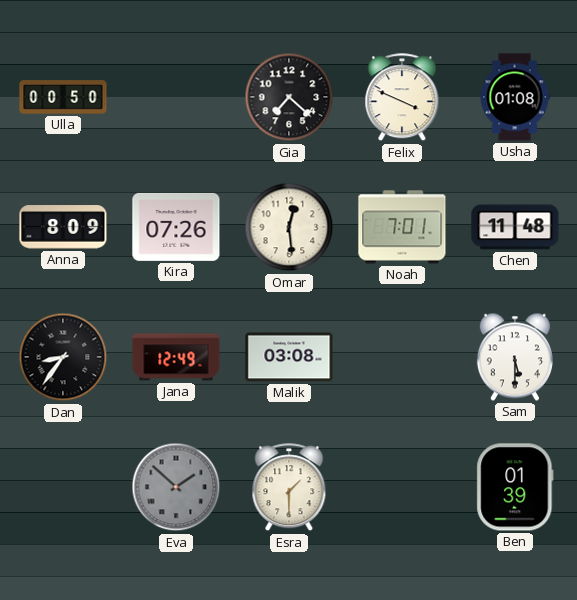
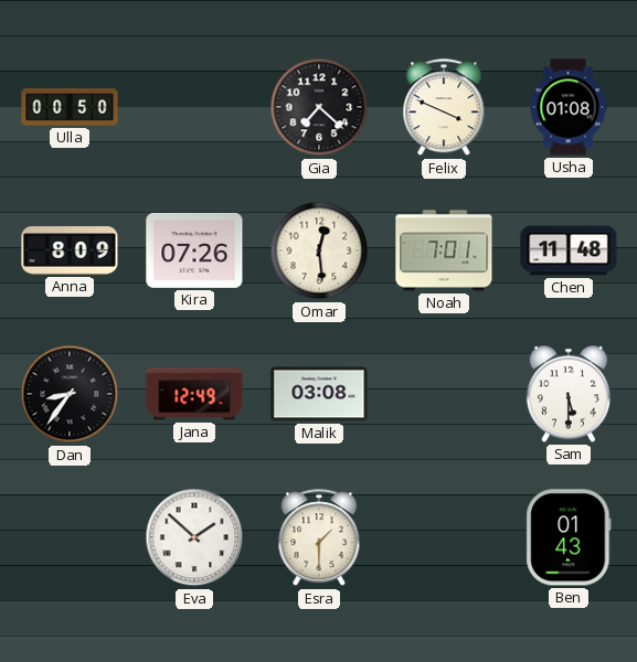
Eva dial: grey -> white
Ben: 01:39 -> 01:43
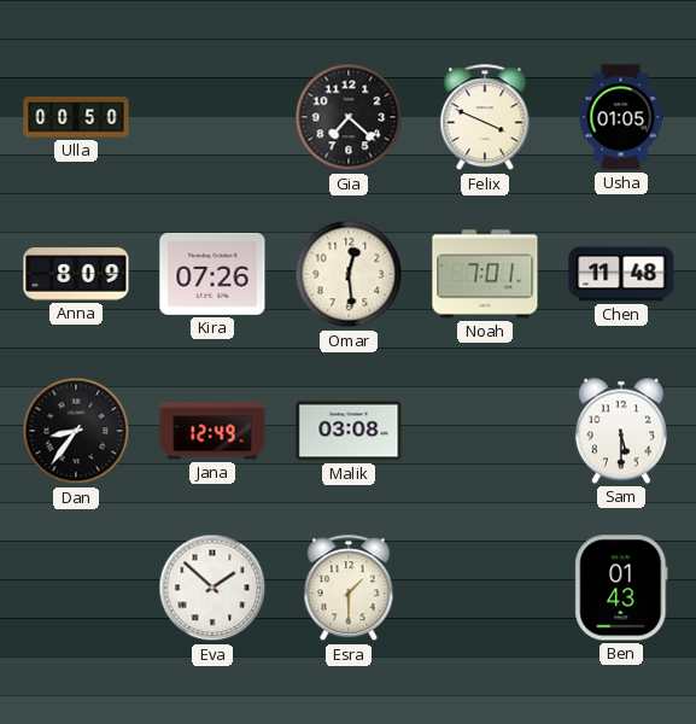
Usha: 01:08 -> 01:05
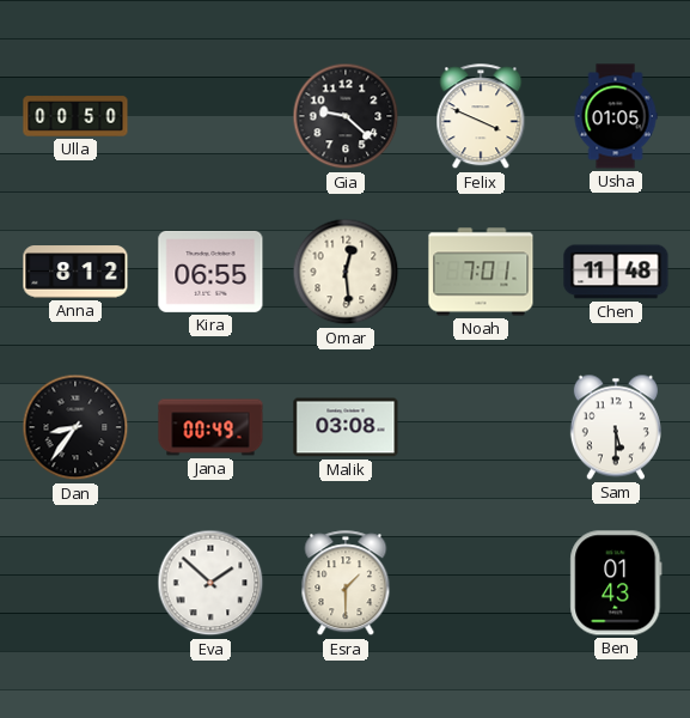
Gia: 7:22 -> 9:22
Anna: 8:09 -> 8:12
Kira: 07:26 -> 06:55
Jana: 12:49 -> 00:49
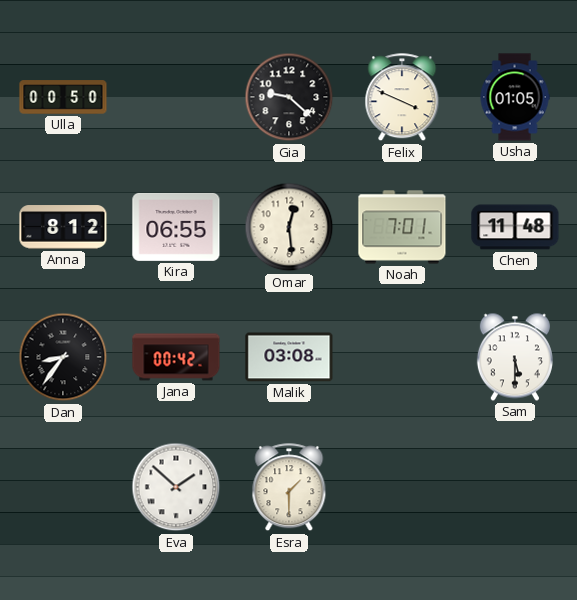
Jana: 00:49 -> 00:42
Ben: 01:43 -> none
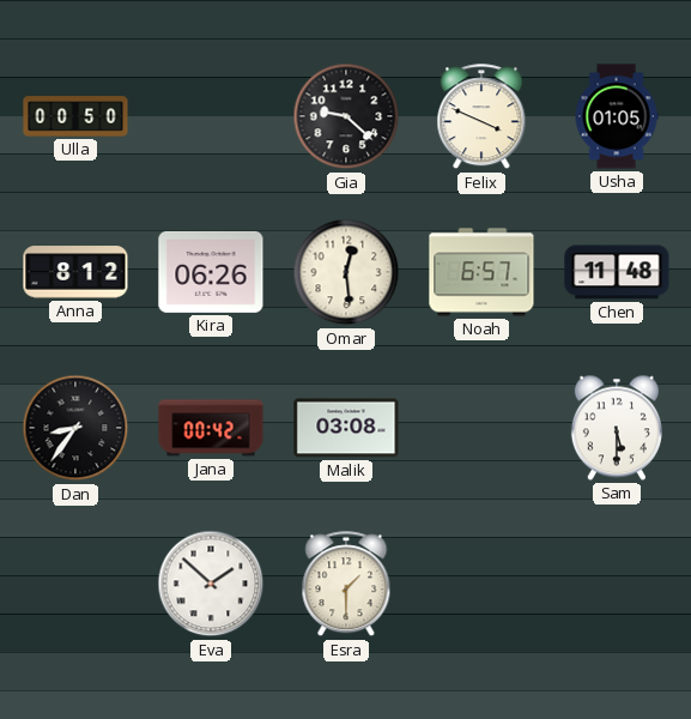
Kira: 06:55 -> 06:26
Noah: 7:01 -> 6:57
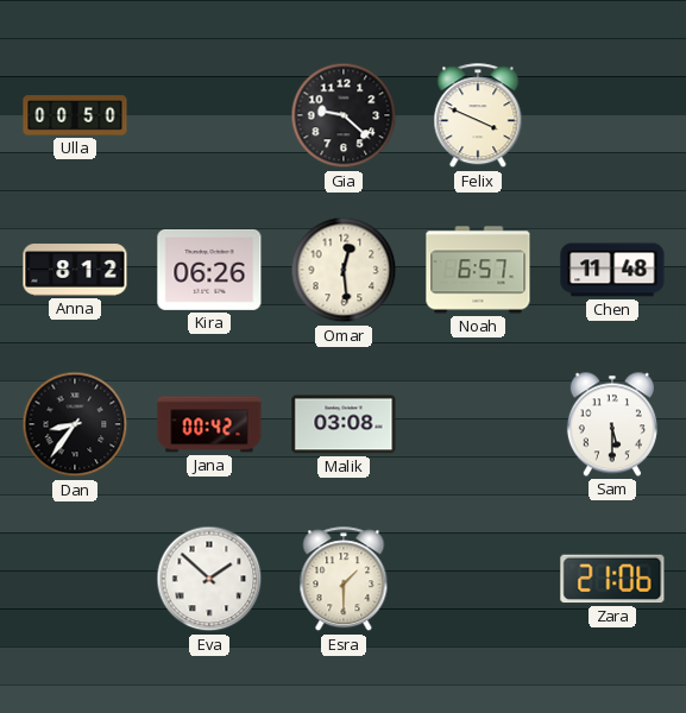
Usha: 01:05 -> none
Zara: none -> 21:06
